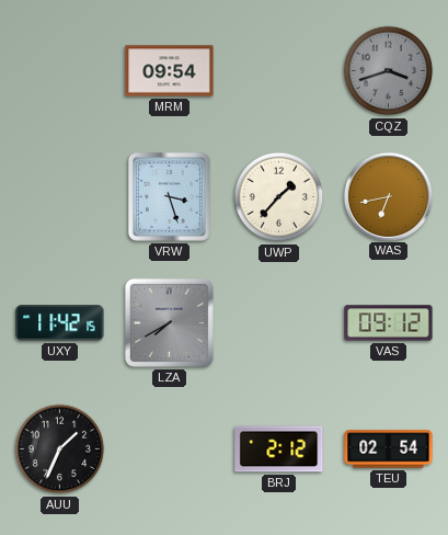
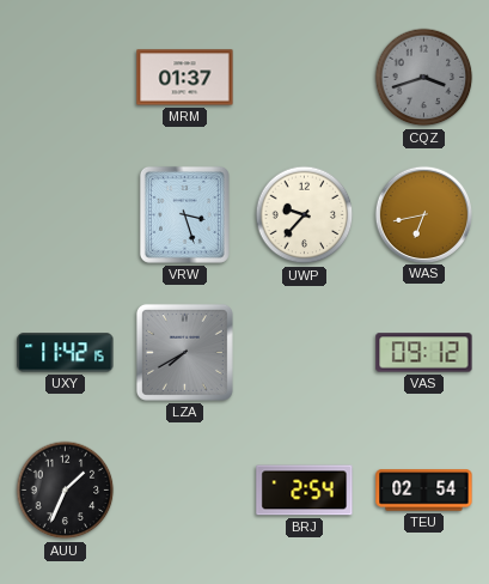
MRM: 09:54 -> 01:37
UWP: 1:37 -> 9:37
BRJ: 2:12 -> 2:54
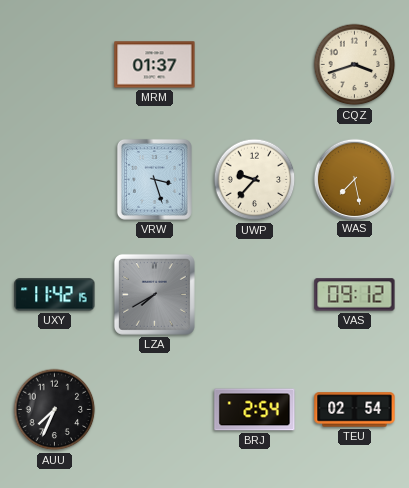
CQZ dial: grey -> cream
WAS: 6:43 -> 7:28
AUU: 1:34 -> 7:34
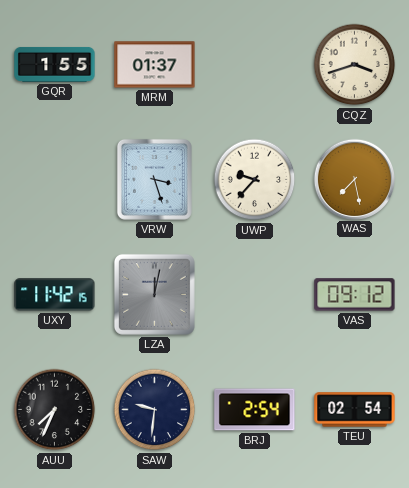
GQR: none -> 1:55
LZA: 7:40 -> 12:02
SAW: none -> 9:31
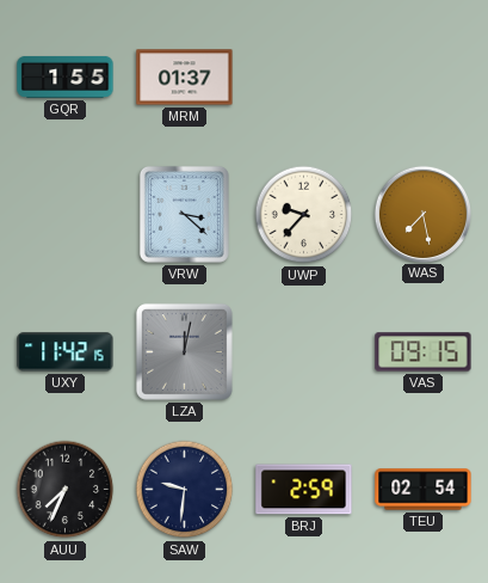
CQZ: 3:42 -> none
VRW: 3:27 -> 3:22
VAS: 09:12 -> 09:15
BRJ: 2:54 -> 2:59
